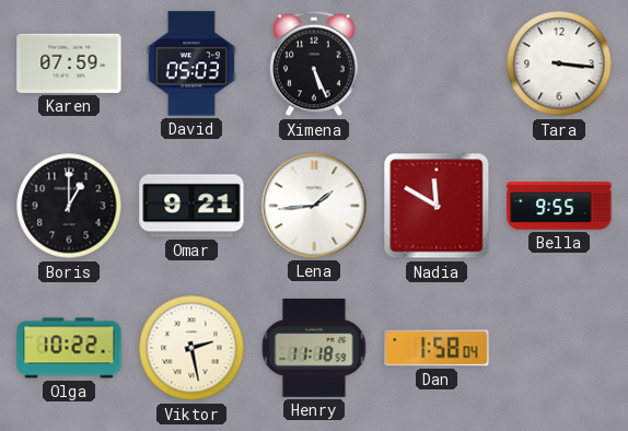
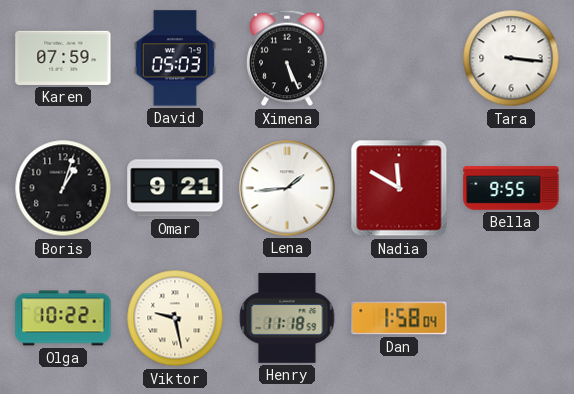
Boris: 1:00 -> 1:03
Viktor: 2:28 -> 9:28
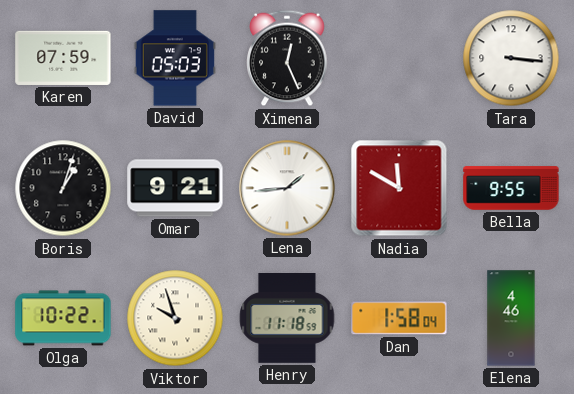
Ximena: 5:26 -> 12:26
Viktor: 9:28 -> 9:57
Elena: none -> 4:46
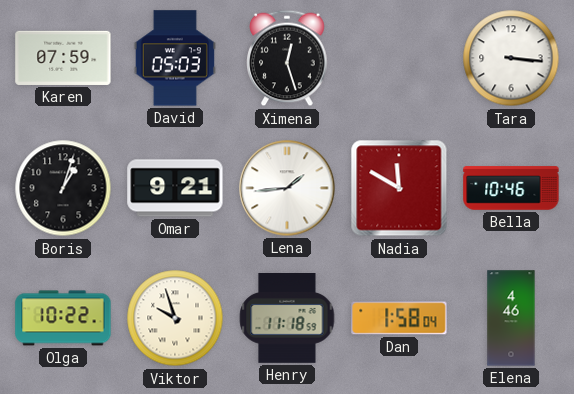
Ximena: 12:26 -> 12:27
Bella: 9:55 -> 10:46
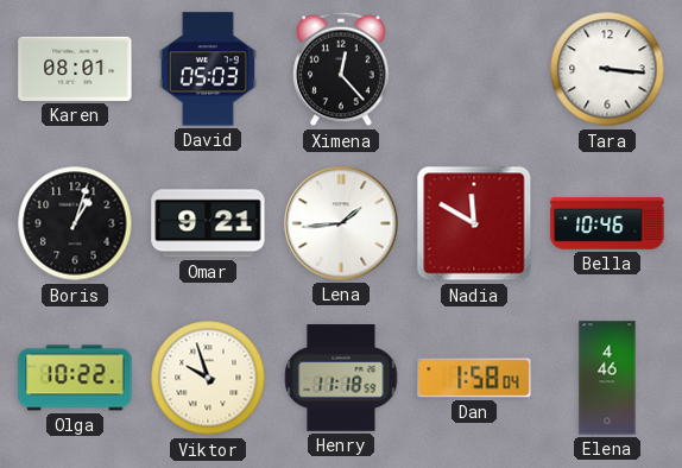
Karen: 07:59 -> 08:01
Ximena: 12:27 -> 12:23
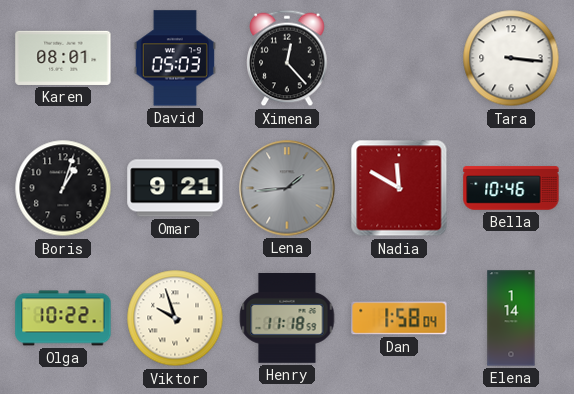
Lena dial: white -> grey
Elena: 4:46 -> 1:14
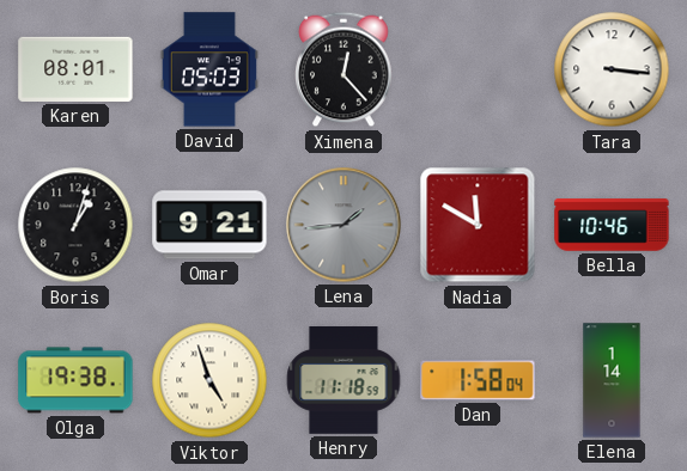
Olga: 10:22 -> 19:38
Viktor: 9:57 -> 4:57
